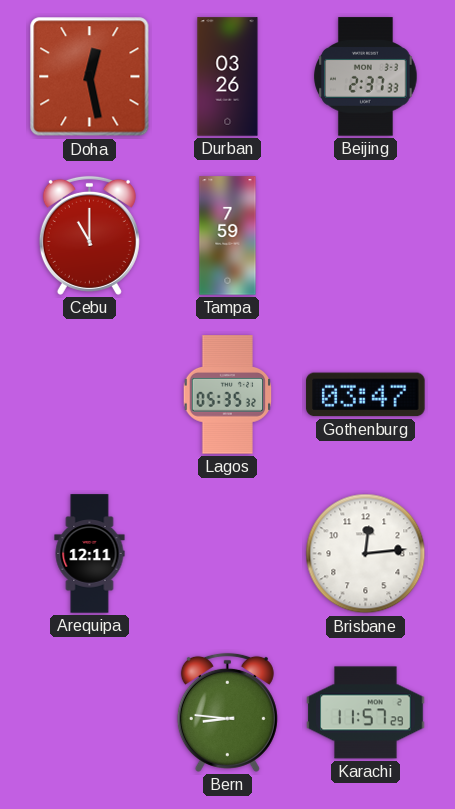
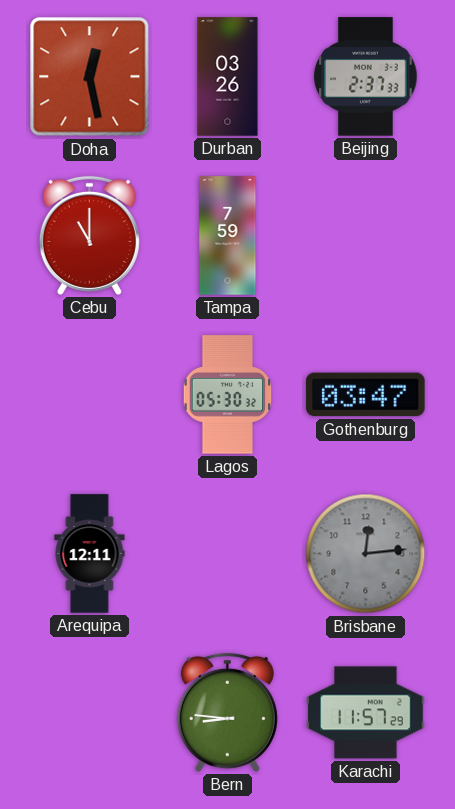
Lagos: 05:35 -> 05:30
Brisbane dial: white -> grey
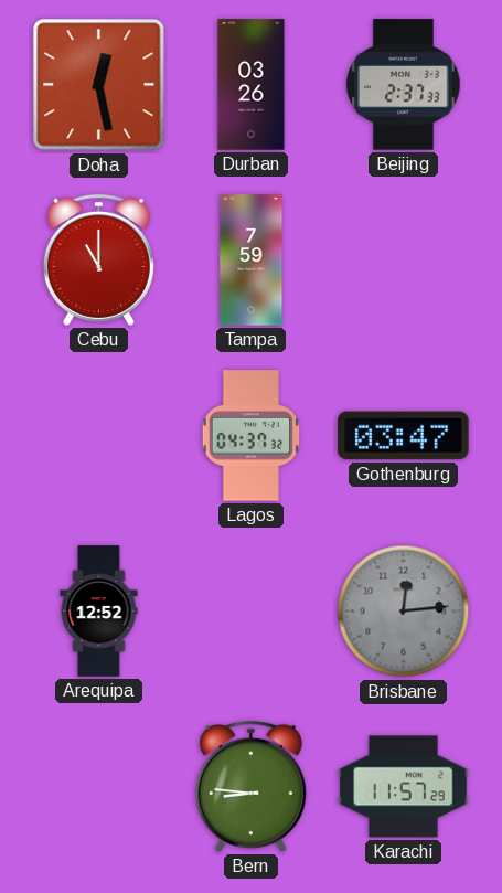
Lagos: 05:30 -> 04:37
Arequipa: 12:11 -> 12:52
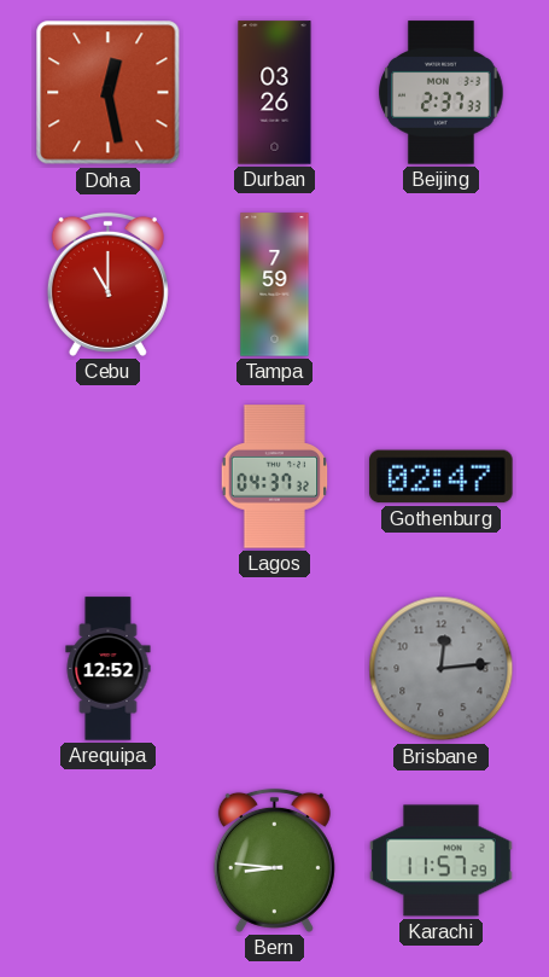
Gothenburg: 03:47 -> 02:47
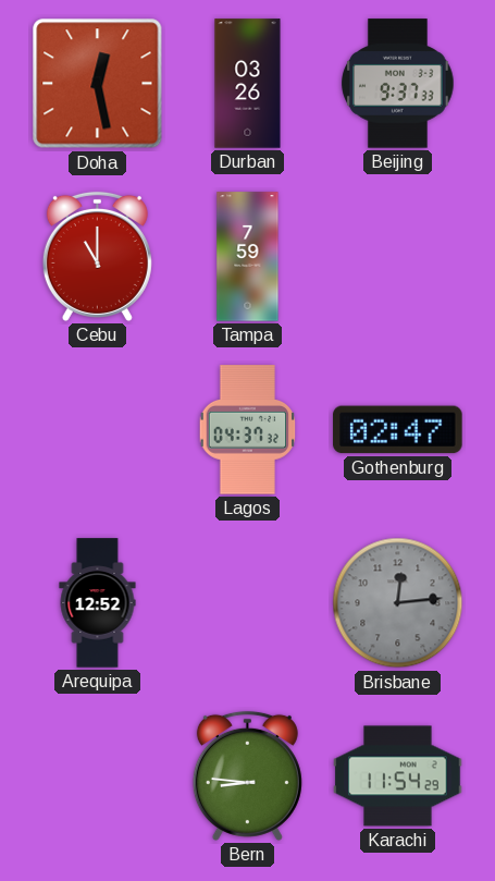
Beijing: 2:37 -> 9:37
Karachi: 11:57 -> 11:54
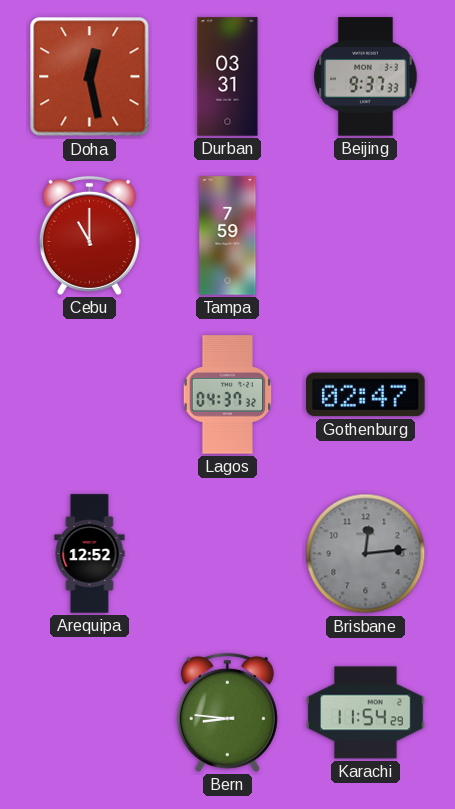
Durban: 03:26 -> 03:31
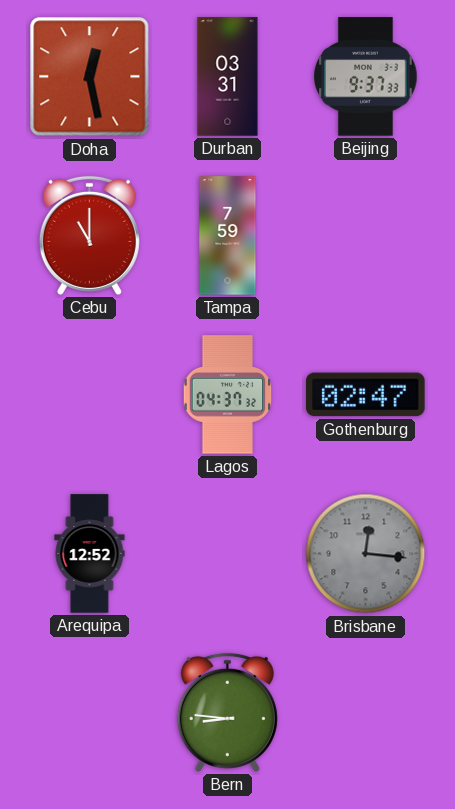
Brisbane: 12:14 -> 12:16
Karachi: 11:54 -> none
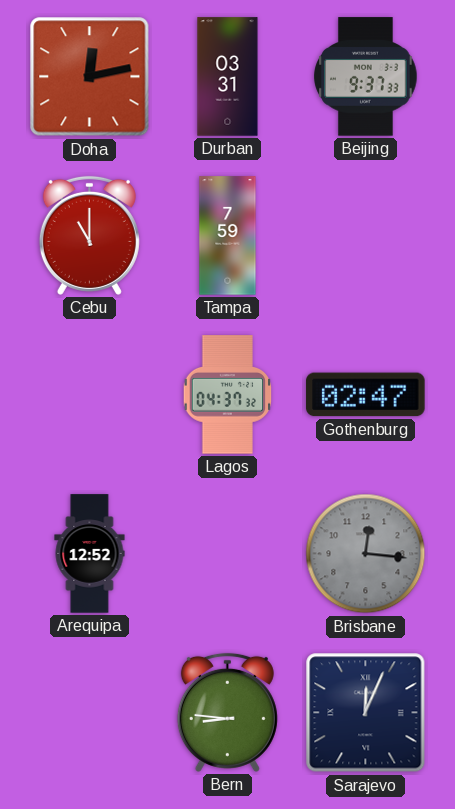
Doha: 12:28 -> 12:13
Sarajevo: none -> 12:04
